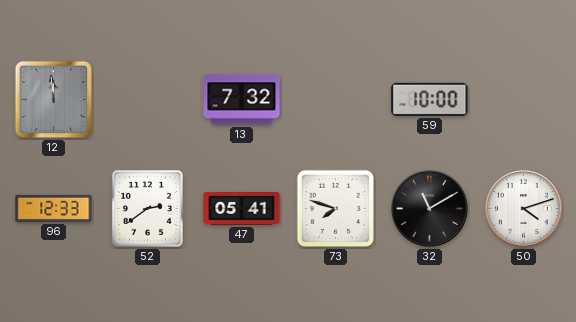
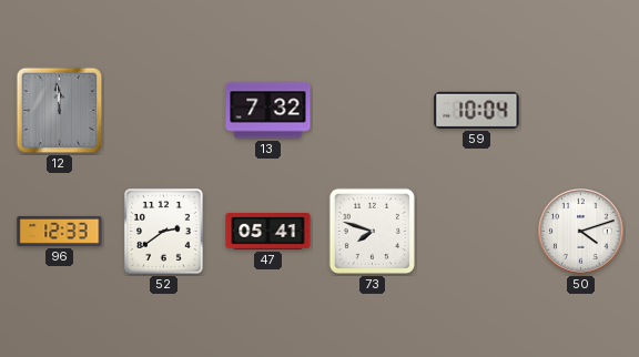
59: 10:00 -> 10:04
32: 11:10 -> none
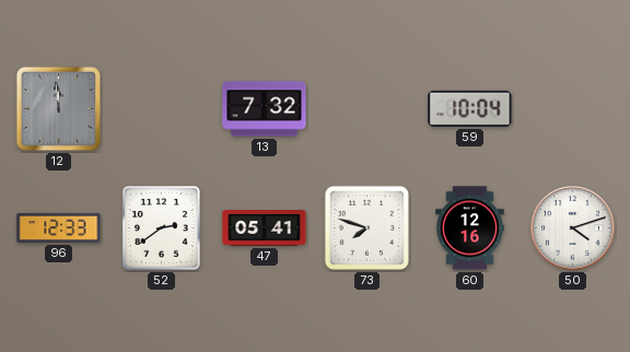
60: none -> 12:16
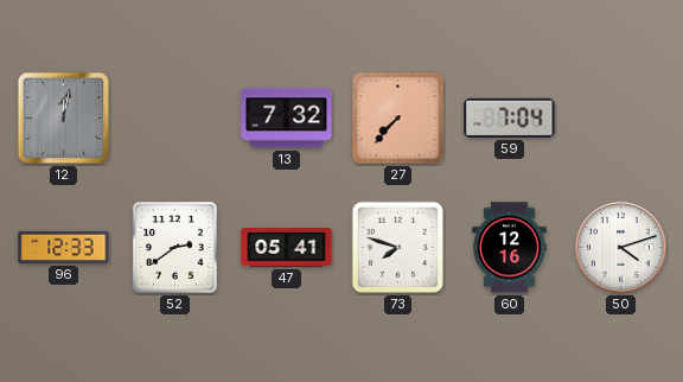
12: 11:59 -> 12:02
27: none -> 7:37
59: 10:04 -> 7:04
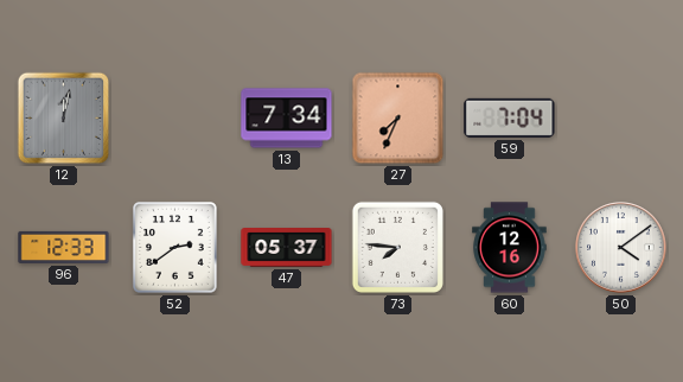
13: 7:32 -> 7:34
27: 7:37 -> 7:34
47: 05:41 -> 05:37
73: 7:48 -> 7:46
50: 4:12 -> 4:09
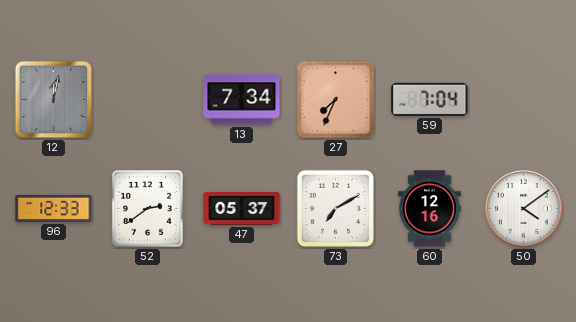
73: 7:46 -> 7:10
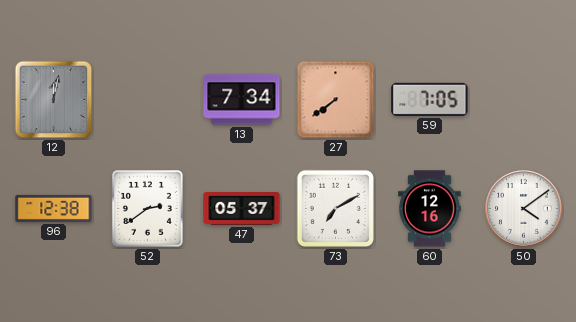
27: 7:34 -> 7:39
59: 7:04 -> 7:05
96: 12:33 -> 12:38
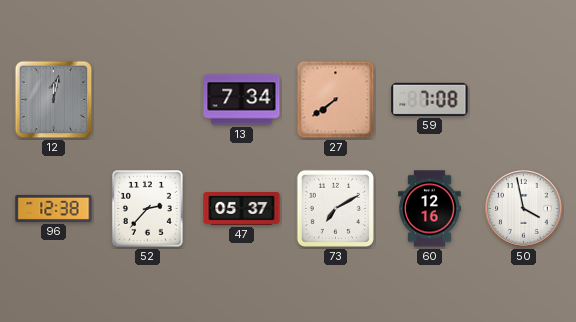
59: 7:05 -> 7:08
52: 2:39 -> 2:37
50: 4:09 -> 3:58
